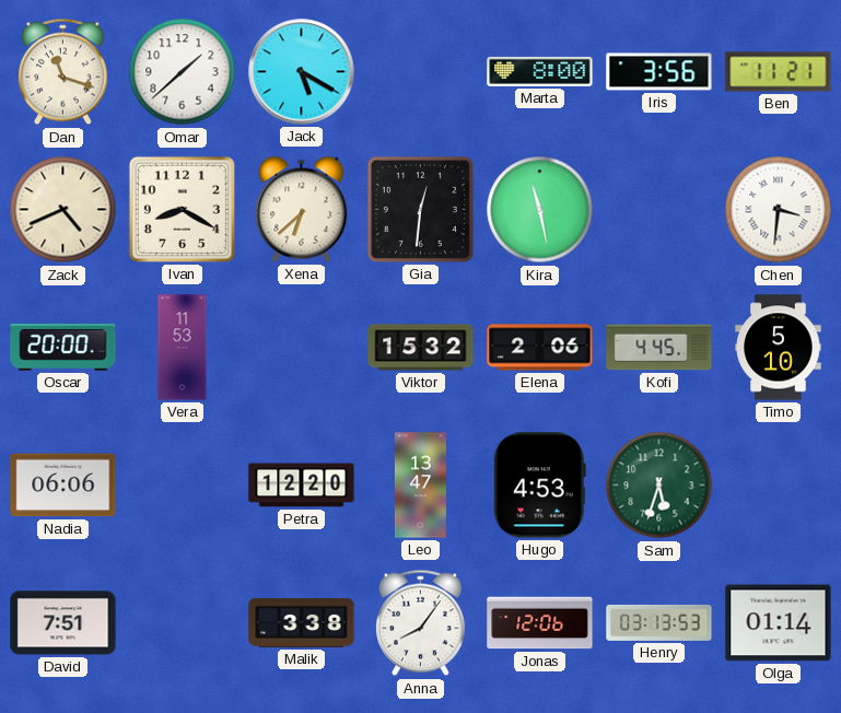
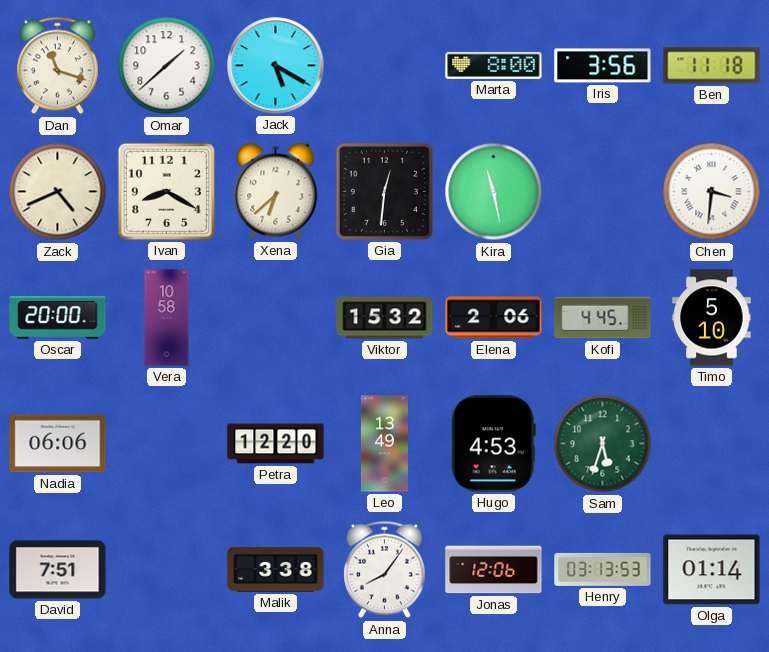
Ben: 11:21 -> 11:18
Vera: 11:53 -> 10:58
Leo: 13:47 -> 13:49
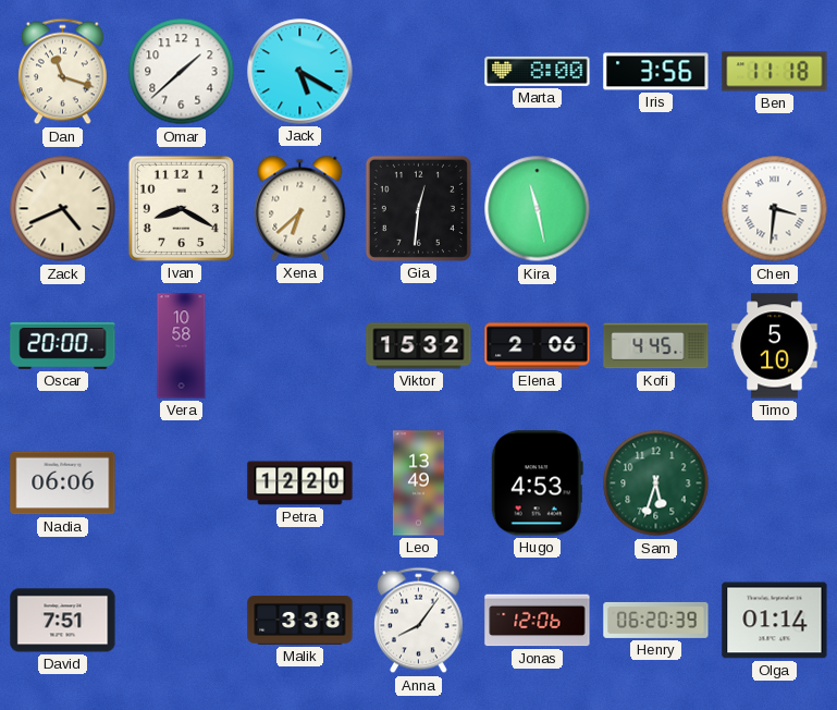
Henry: 03:13 -> 06:20
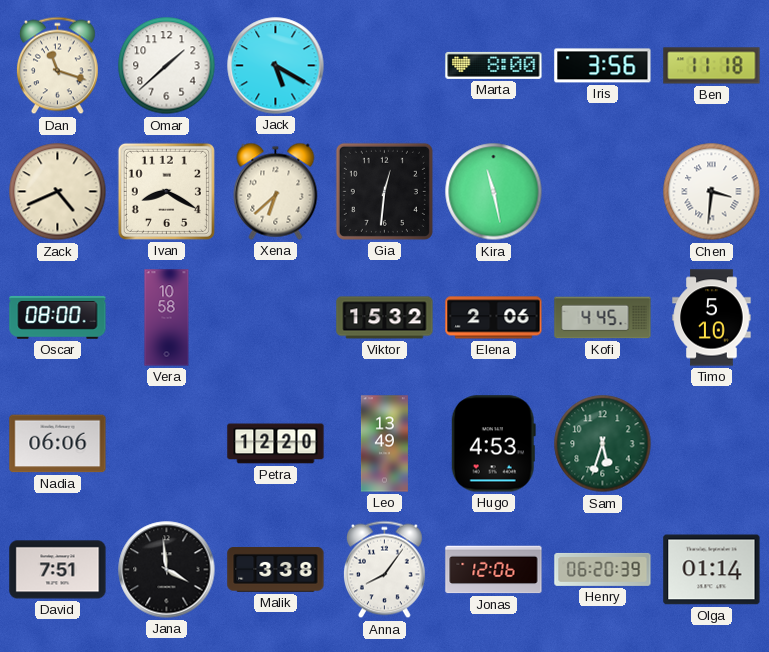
Oscar: 20:00 -> 08:00
Jana: none -> 3:59
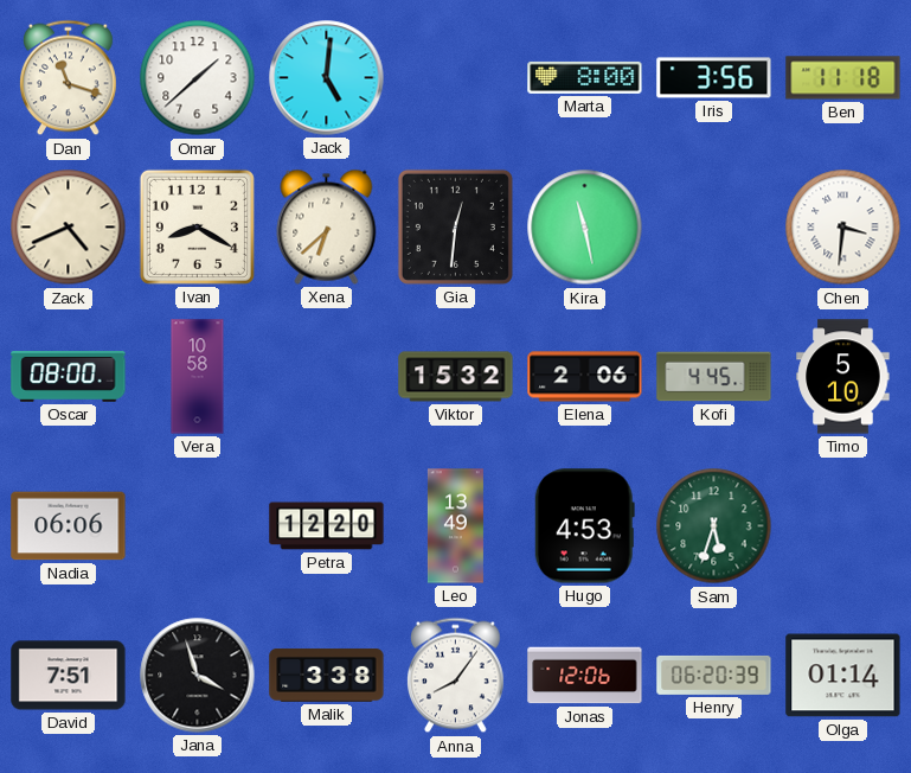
Jack: 5:20 -> 5:01
Jana: 3:59 -> 3:57
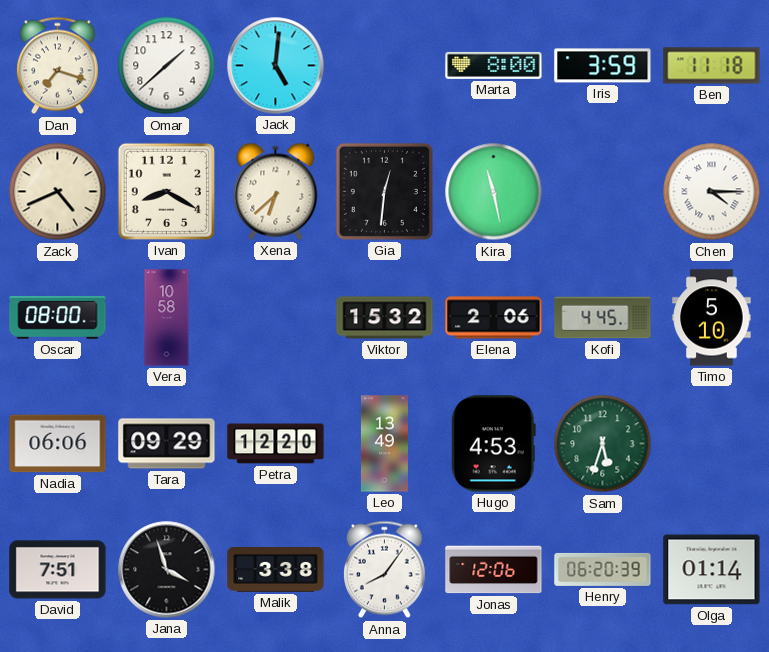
Dan: 11:18 -> 7:18
Iris: 3:56 -> 3:59
Chen: 3:31 -> 4:15
Tara: none -> 09:29
